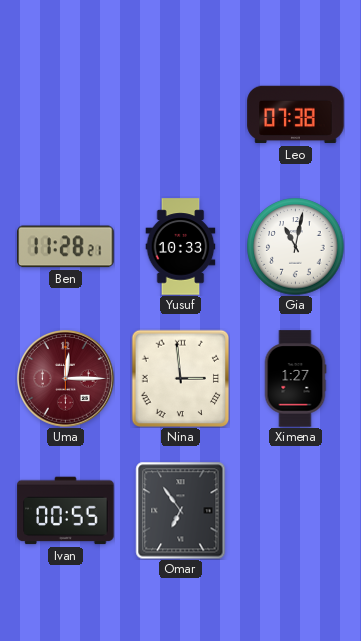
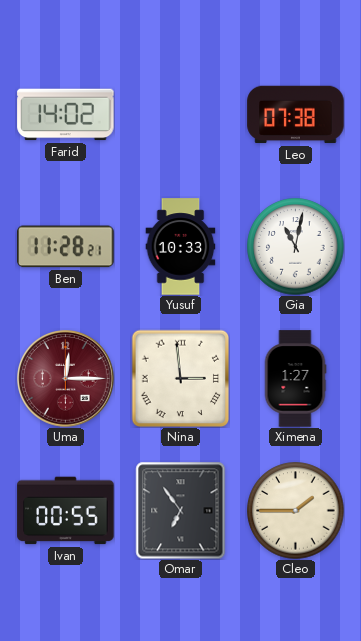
Farid: none -> 14:02
Cleo: none -> 1:45
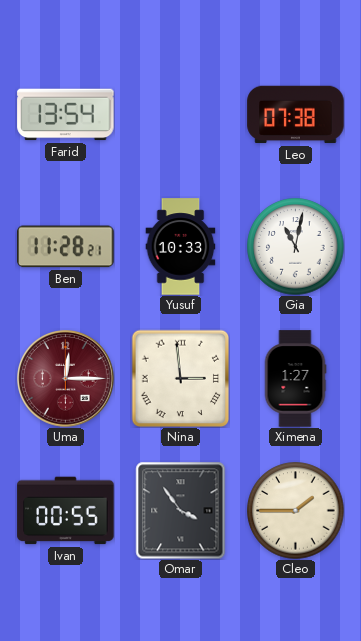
Farid: 14:02 -> 13:54
Omar: 6:54 -> 3:54
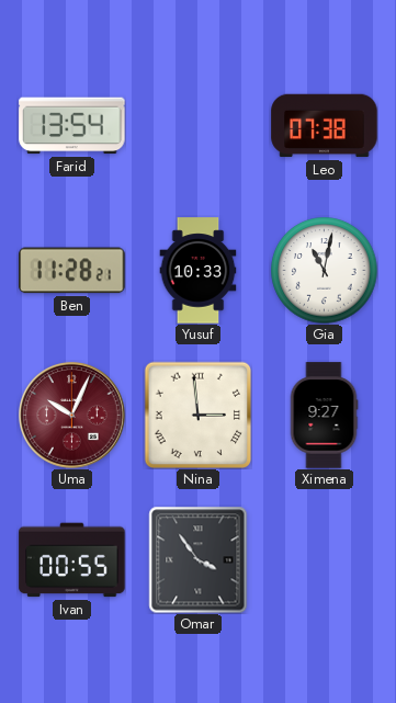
Uma: 12:15 -> 10:04
Ximena: 1:27 -> 9:27
Cleo: 1:45 -> none
